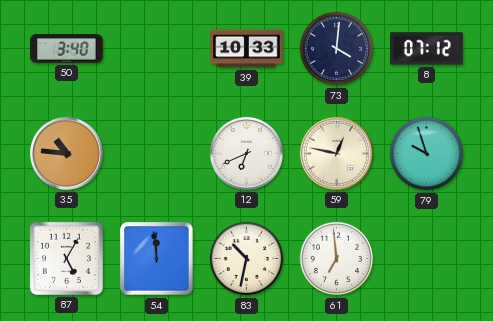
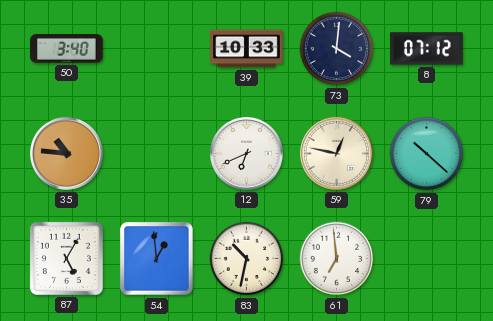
79: 9:57 -> 10:22
54: 11:59 -> 12:59
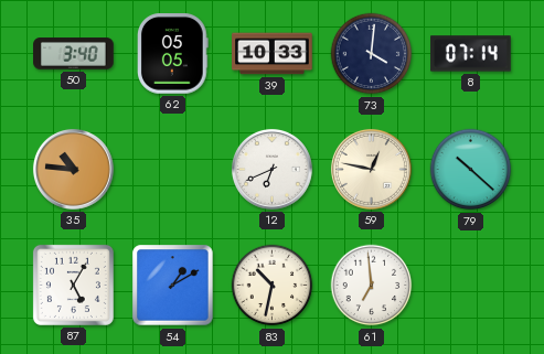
62: none -> 05:05
8: 07:12 -> 07:14
54: 12:59 -> 1:10
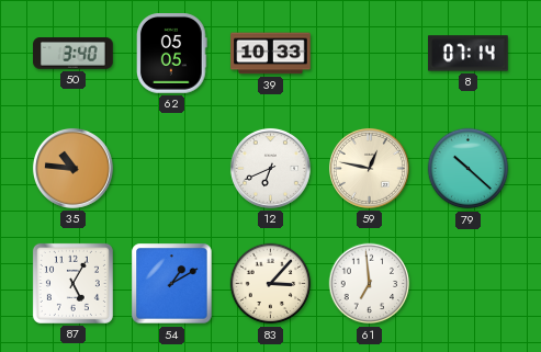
73: 4:01 -> none
83: 10:32 -> 3:07
